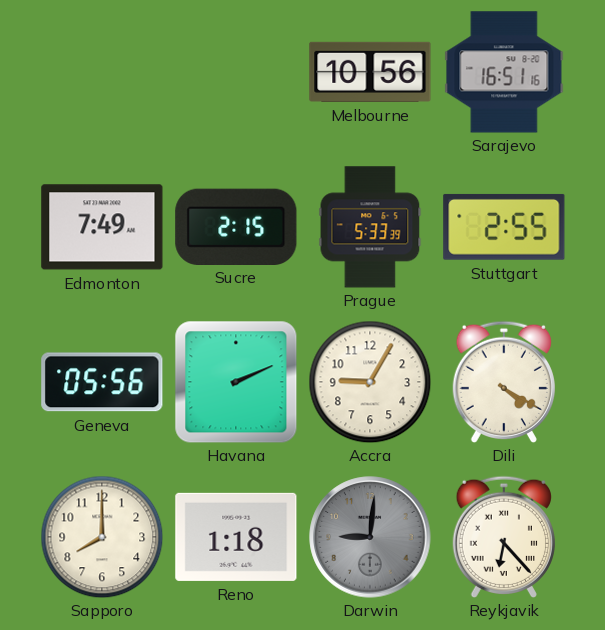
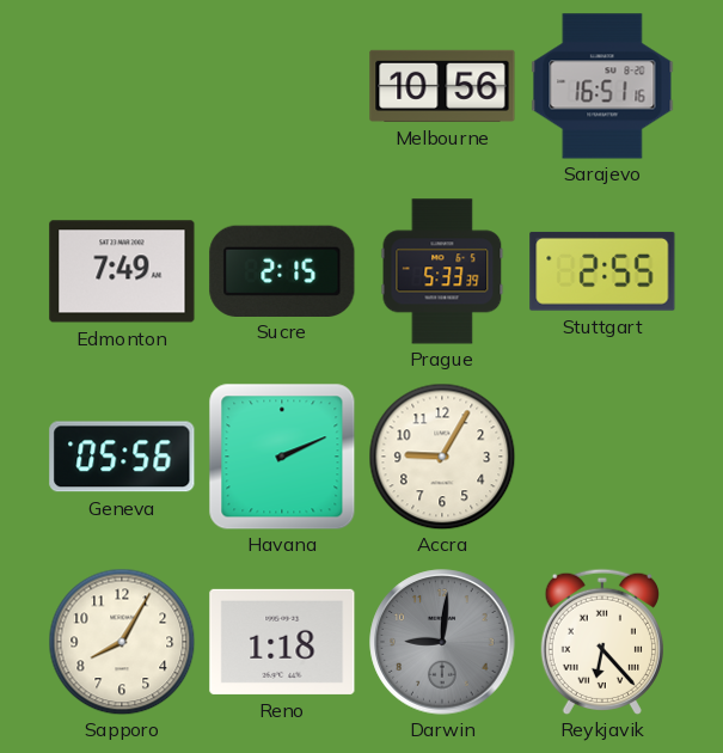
Dili: 4:20 -> none
Sapporo: 8:00 -> 8:05
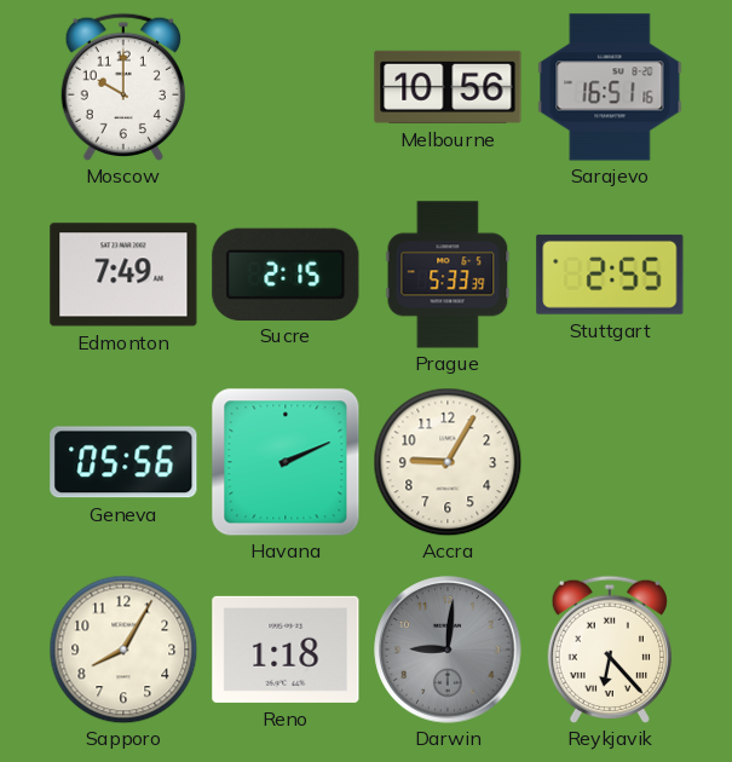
Moscow: none -> 10:00
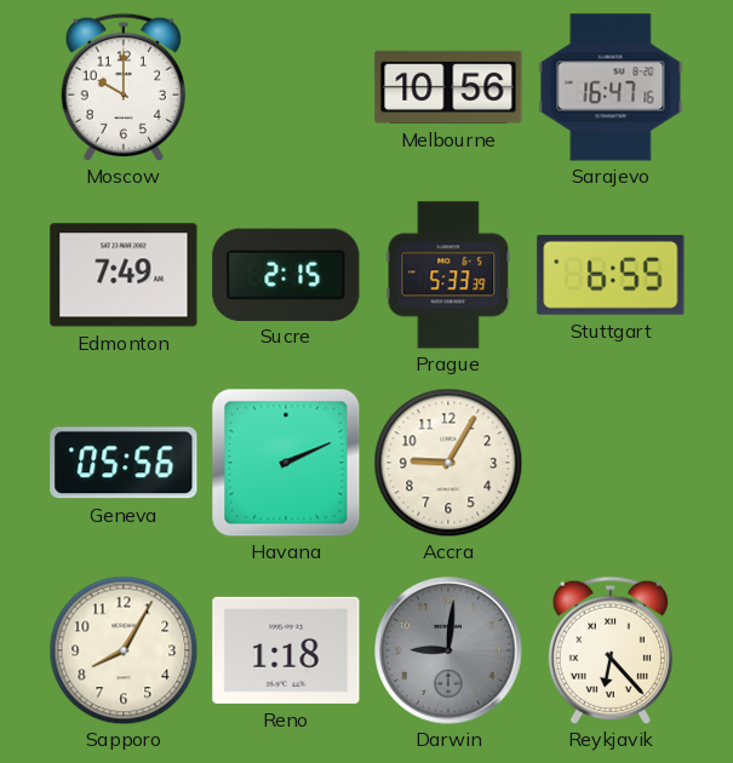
Sarajevo: 16:51 -> 16:47
Stuttgart: 2:55 -> 6:55
